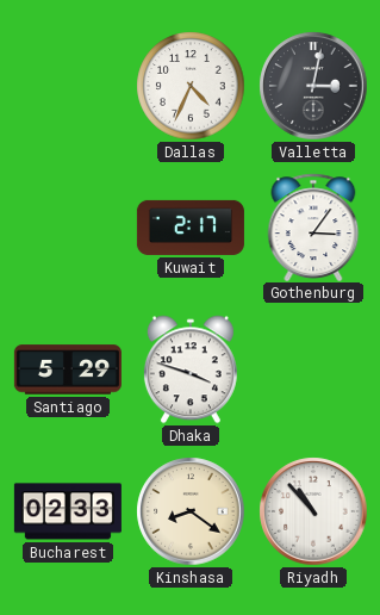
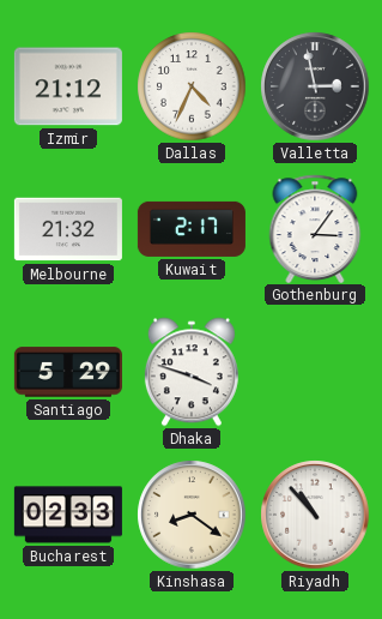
Izmir: none -> 21:12
Valletta: 3:02 -> 2:58
Melbourne: none -> 21:32
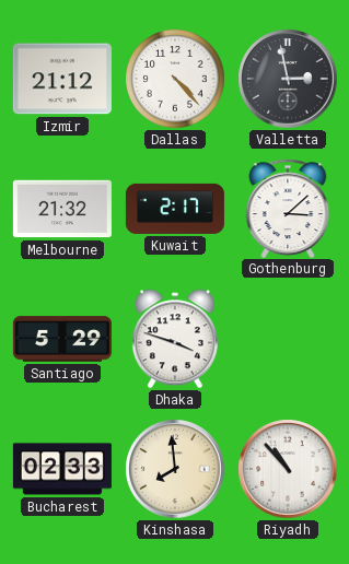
Dallas: 4:34 -> 4:23
Gothenburg: 3:06 -> 3:08
Kinshasa: 8:21 -> 7:59
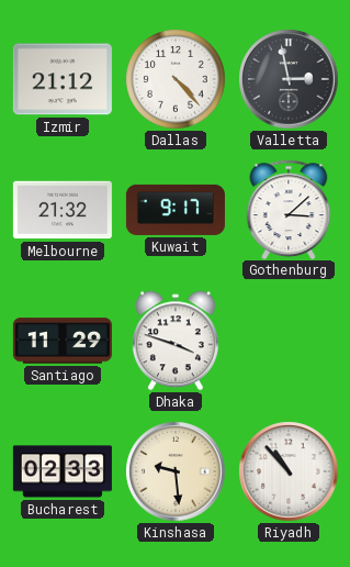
Kuwait: 2:17 -> 9:17
Santiago: 5:29 -> 11:29
Kinshasa: 7:59 -> 9:29
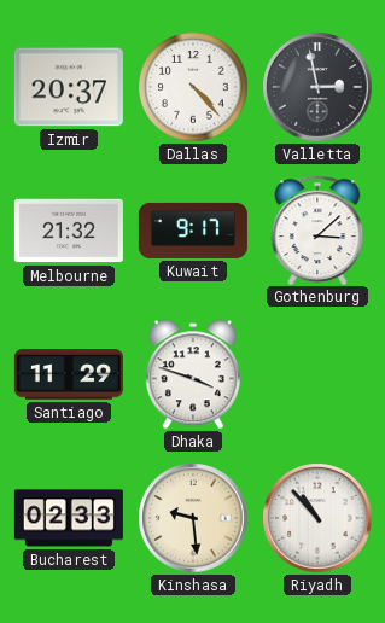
Izmir: 21:12 -> 20:37
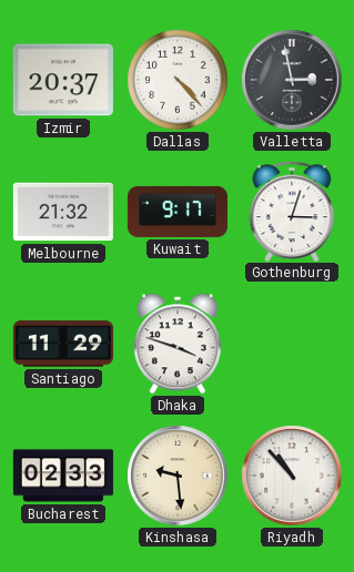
Gothenburg: 3:08 -> 3:03
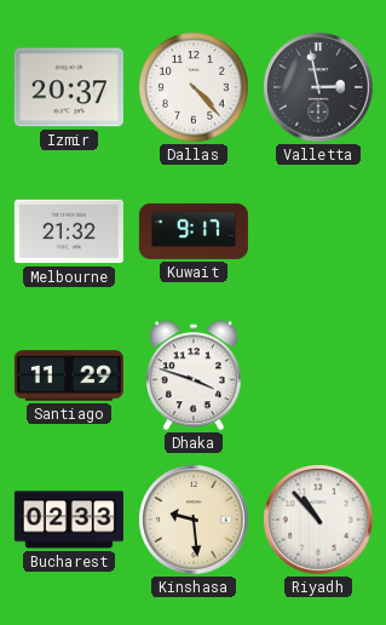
Gothenburg: 3:03 -> none
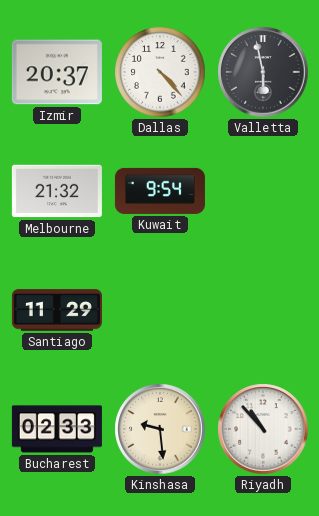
Valletta: 2:58 -> 5:58
Kuwait: 9:17 -> 9:54
Dhaka: 3:48 -> none
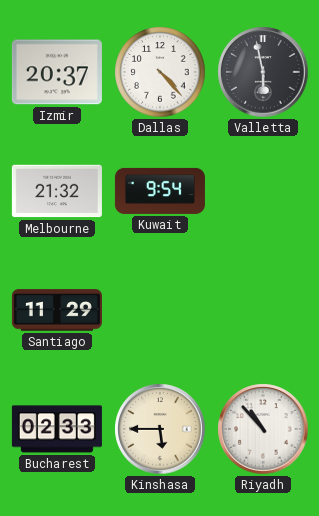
Kinshasa: 9:29 -> 5:45
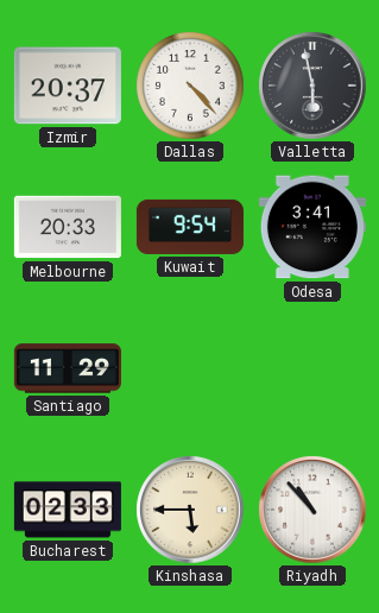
Melbourne: 21:32 -> 20:33
Odesa: none -> 3:41
